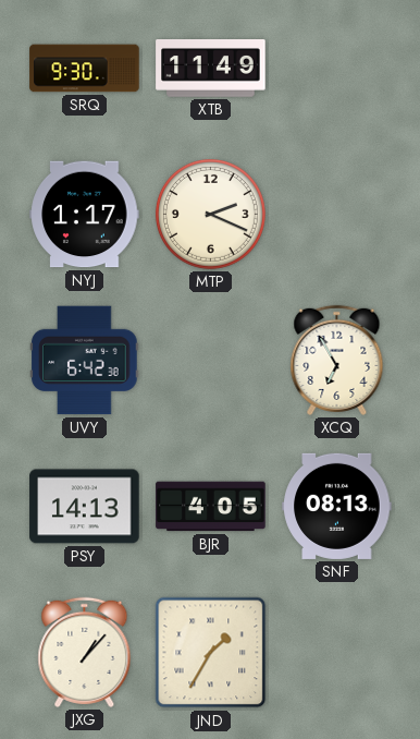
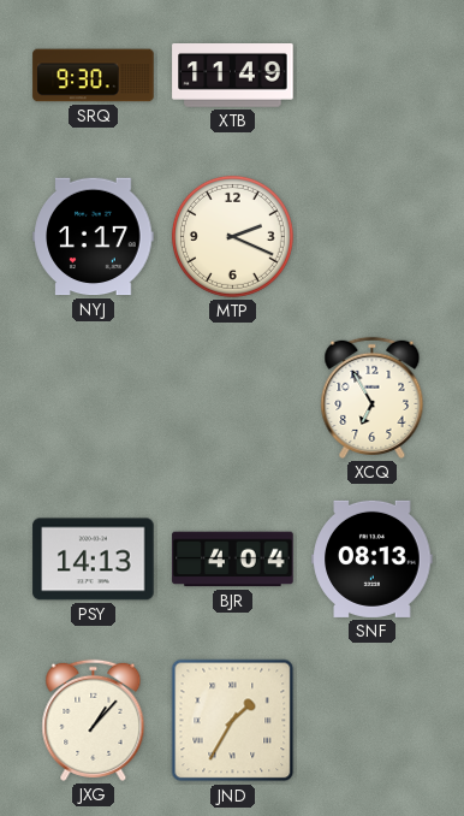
UVY: 6:42 -> none
BJR: 4:05 -> 4:04
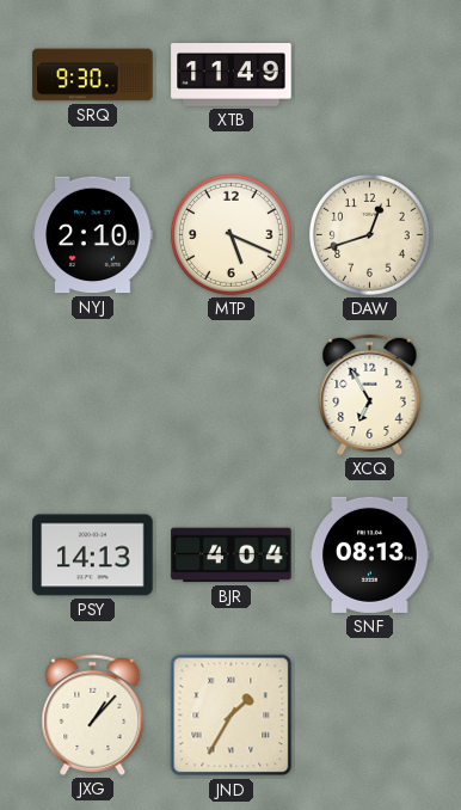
NYJ: 1:17 -> 2:10
MTP: 2:19 -> 5:19
DAW: none -> 12:42
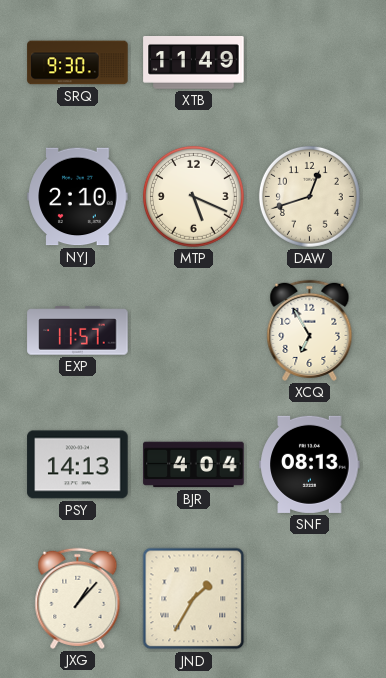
EXP: none -> 11:57
